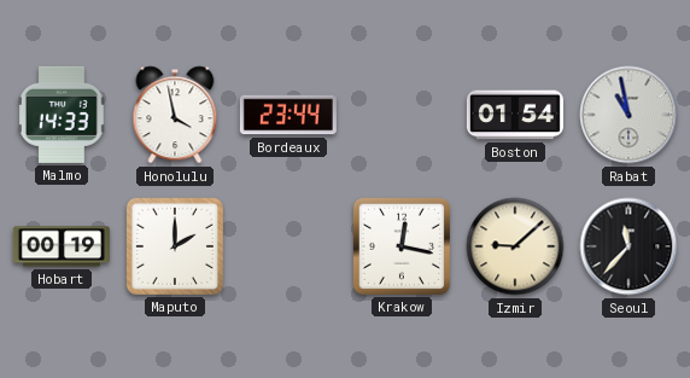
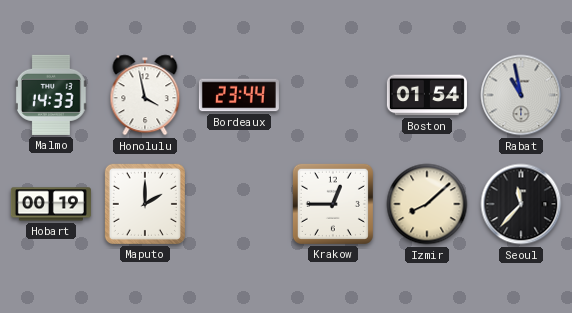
Krakow: 12:17 -> 12:45
Izmir: 9:08 -> 8:08
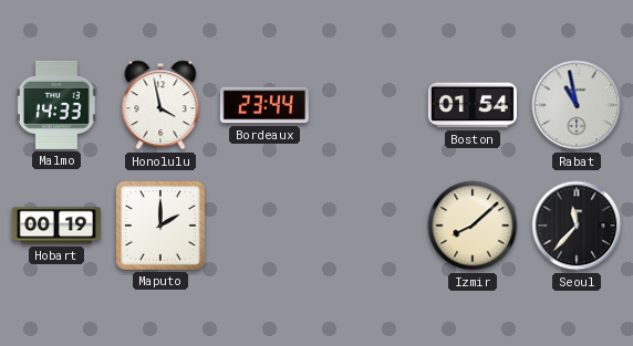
Krakow: 12:45 -> none
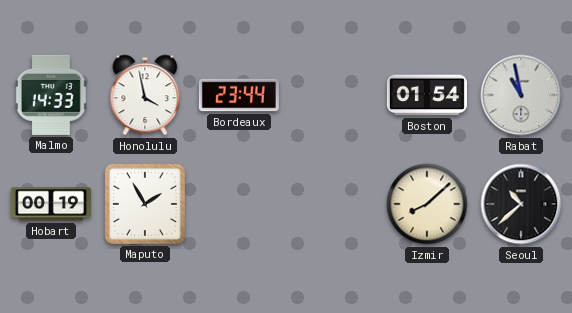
Maputo: 2:00 -> 1:55
Seoul: 11:37 -> 10:38
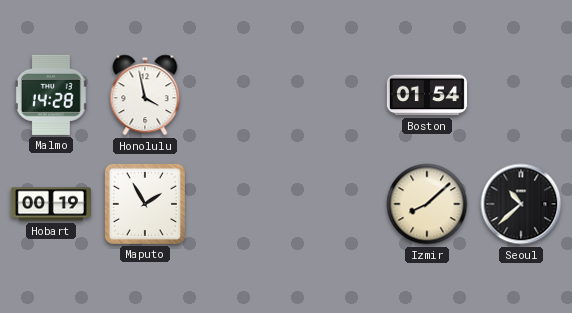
Malmo: 14:33 -> 14:28
Bordeaux: 23:44 -> none
Rabat: 10:58 -> none
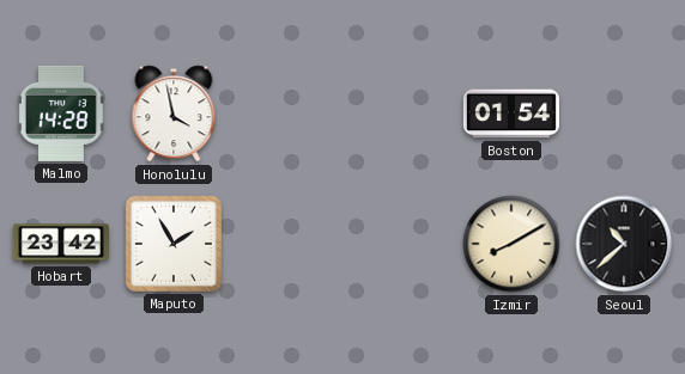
Hobart: 00:19 -> 23:42
Izmir: 8:08 -> 8:10
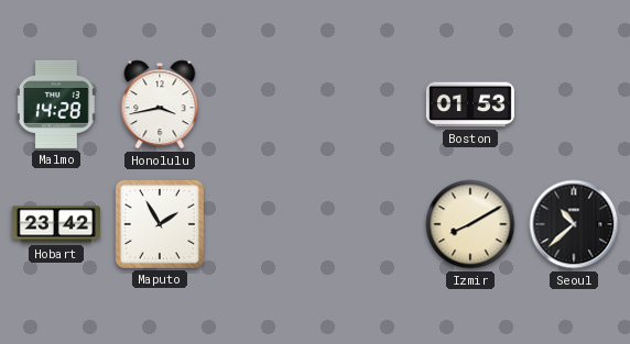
Honolulu: 3:58 -> 3:43
Boston: 01:54 -> 01:53
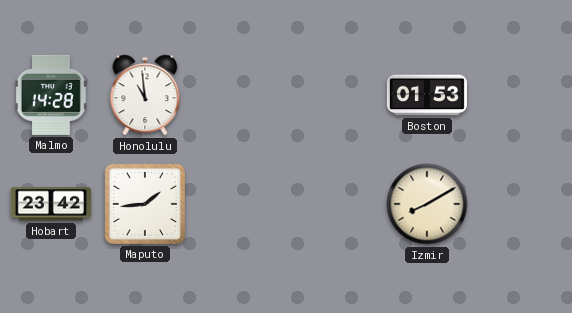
Honolulu: 3:43 -> 10:59
Maputo: 1:55 -> 1:44
Seoul: 10:38 -> none
